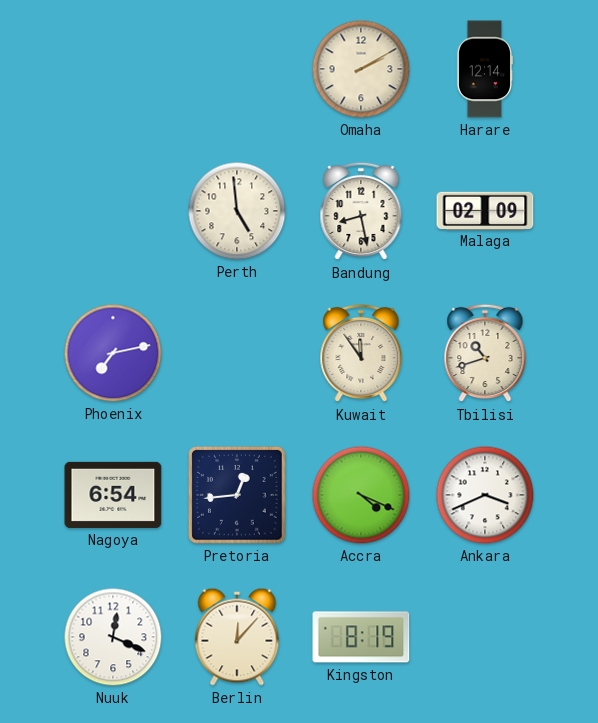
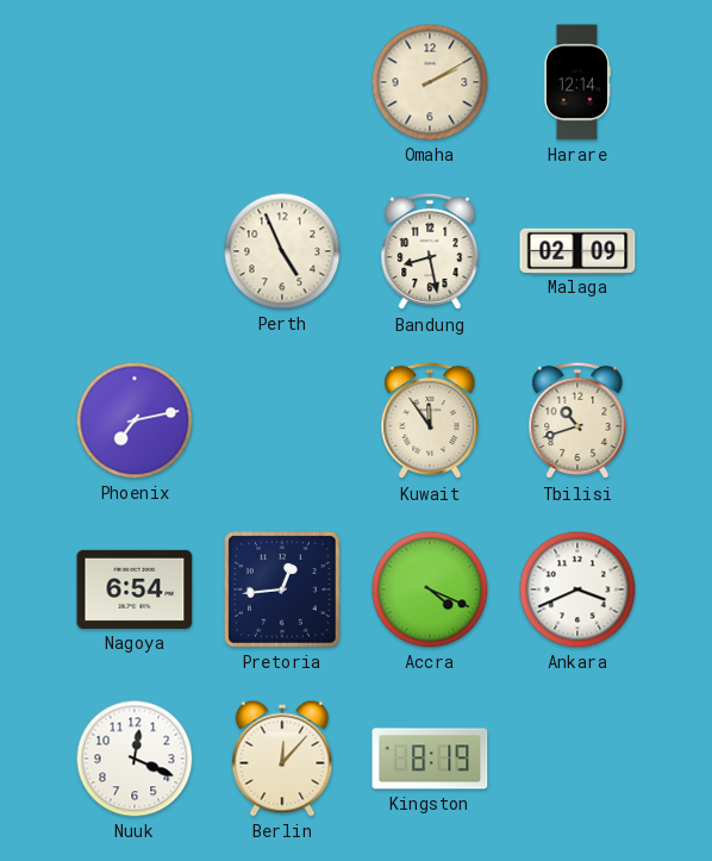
Perth: 4:59 -> 4:56
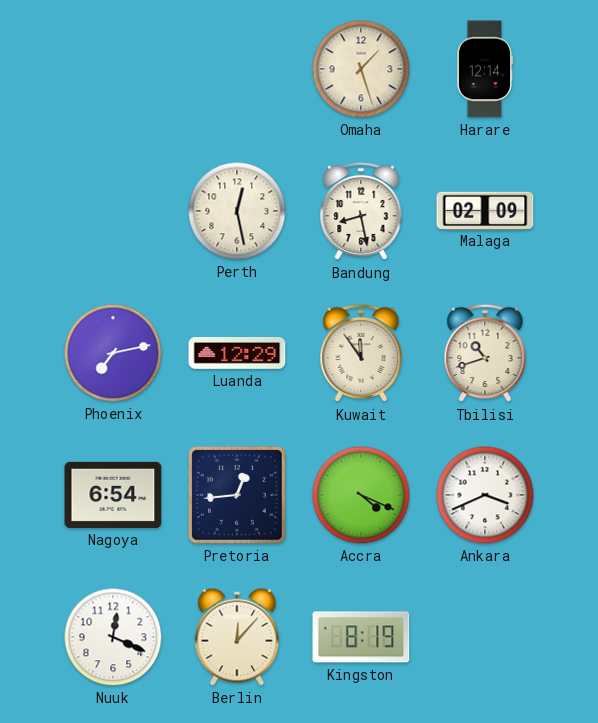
Omaha: 2:10 -> 1:27
Perth: 4:56 -> 12:28
Luanda: none -> 12:29
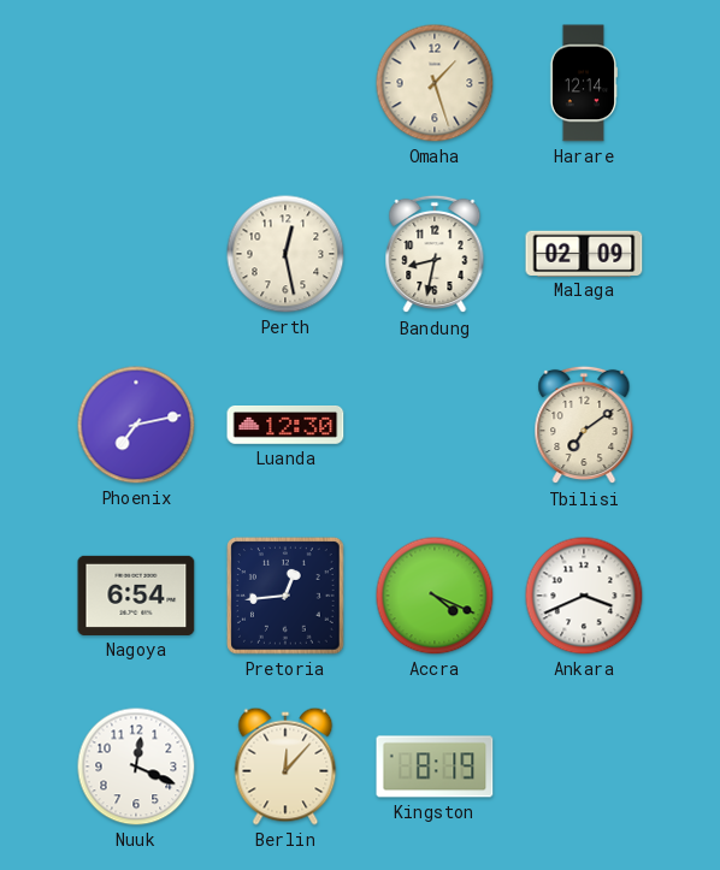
Bandung: 8:28 -> 8:32
Luanda: 12:29 -> 12:30
Kuwait: 11:54 -> none
Tbilisi: 10:42 -> 7:09
